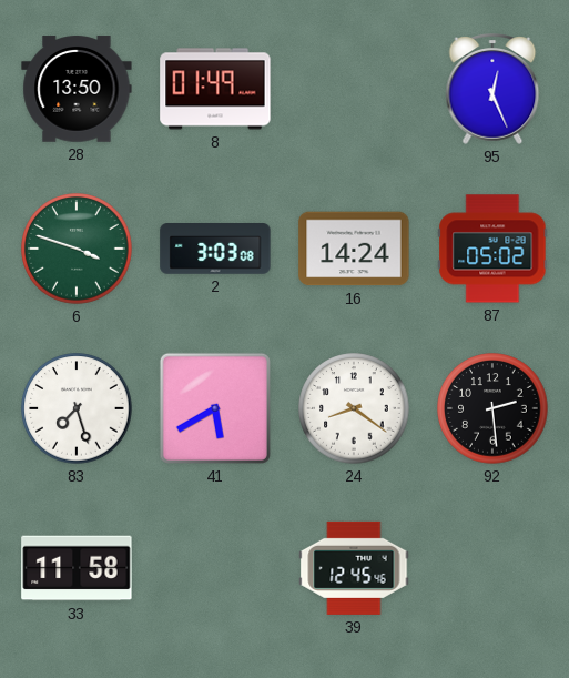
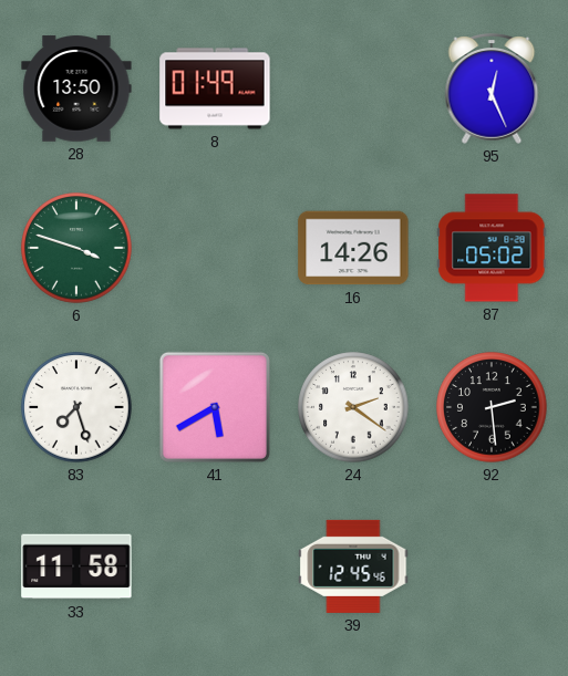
2: 3:03 -> none
16: 14:24 -> 14:26
24: 8:21 -> 2:21
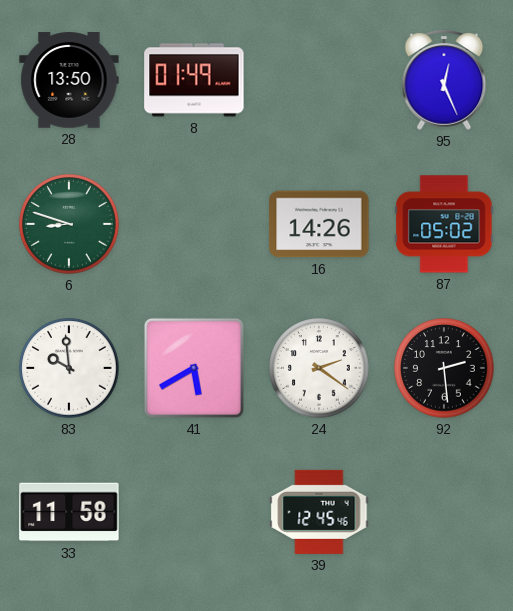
6: 3:48 -> 8:48
83: 7:27 -> 9:59
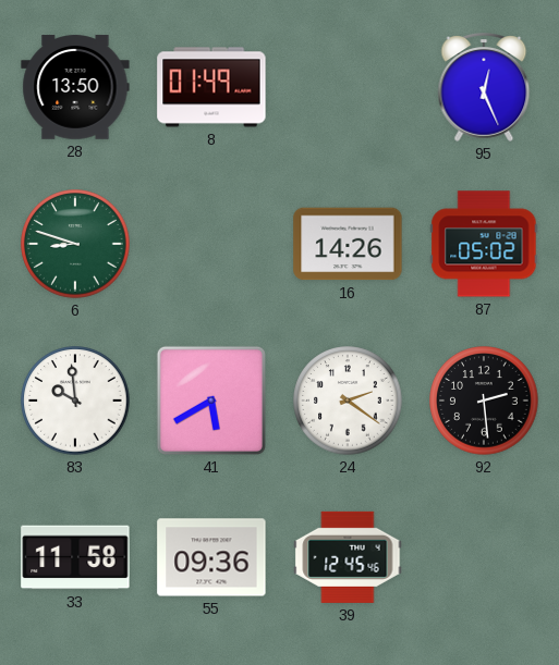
55: none -> 09:36
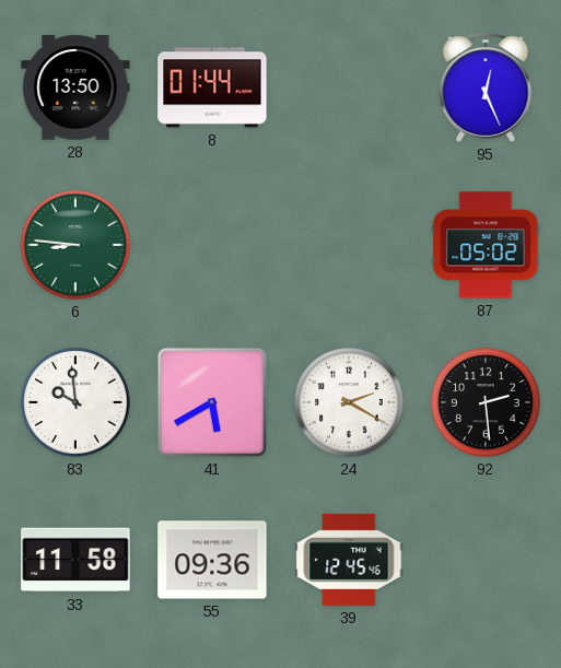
8: 01:49 -> 01:44
6: 8:48 -> 8:46
16: 14:26 -> none
24: 2:21 -> 2:20
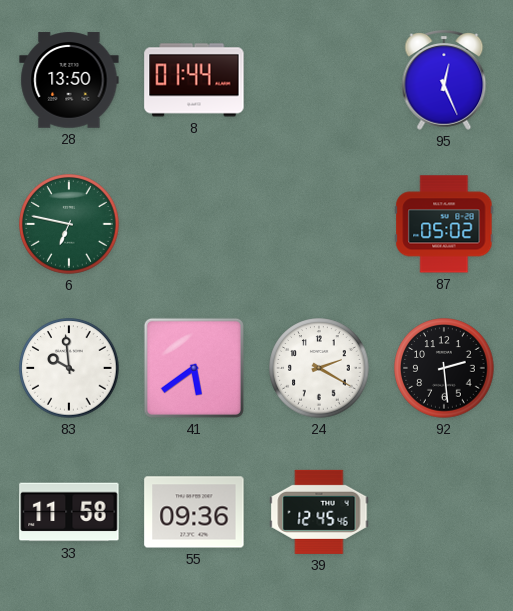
6: 8:46 -> 6:47
41: 5:40 -> 5:39
